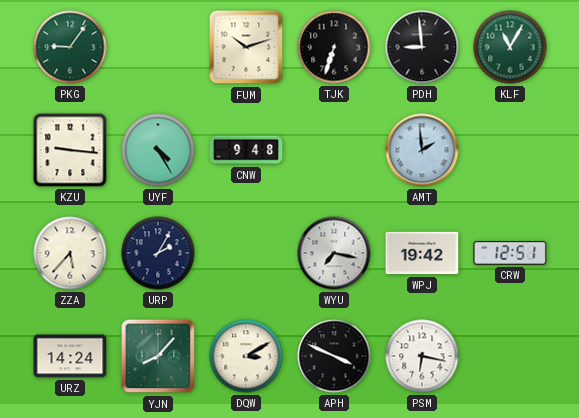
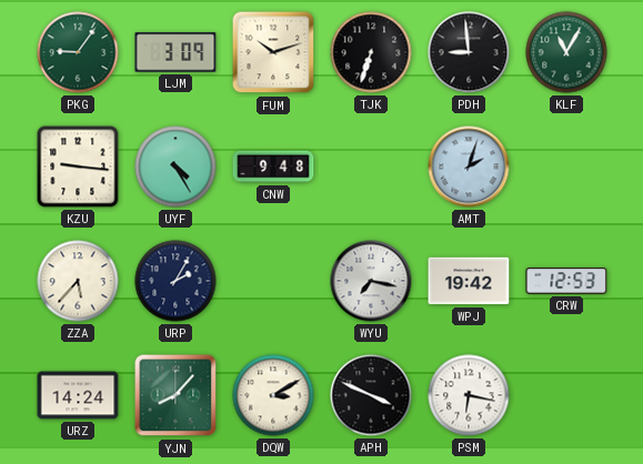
LJM: none -> 3:09
AMT: 1:59 -> 2:03
CRW: 12:51 -> 12:53
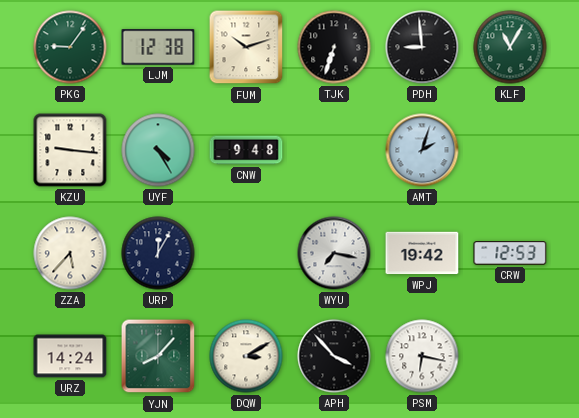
LJM: 3:09 -> 12:38
URP: 2:05 -> 12:05
APH: 3:49 -> 3:53
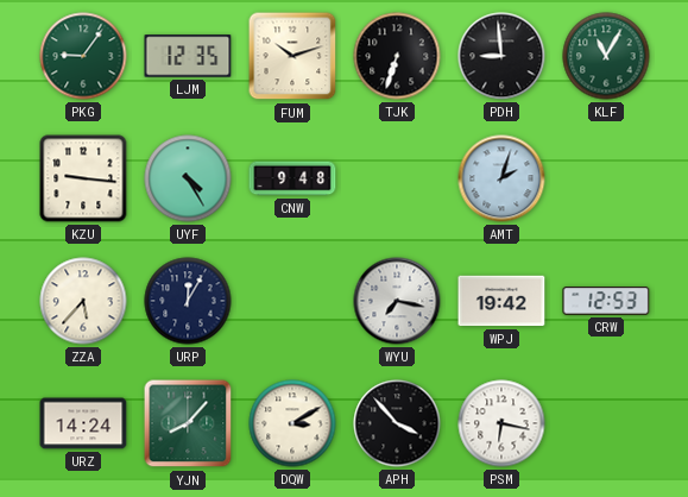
LJM: 12:38 -> 12:35
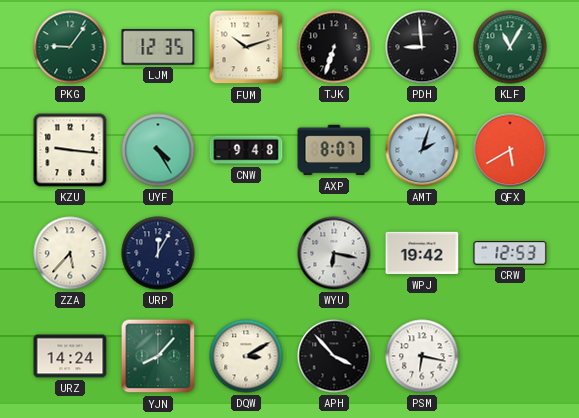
AXP: none -> 8:07
QFX: none -> 5:40
WYU: 7:17 -> 6:17
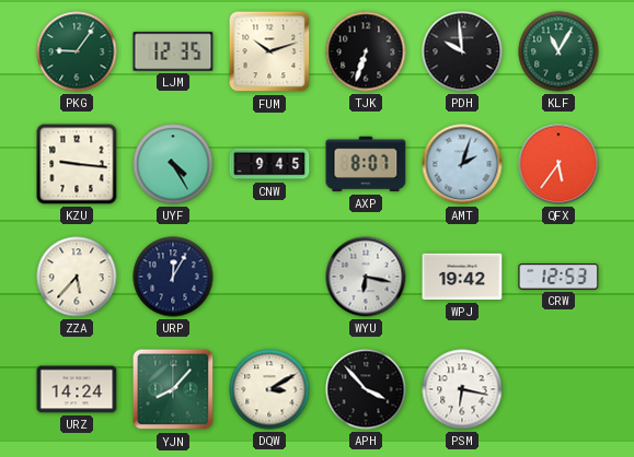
PDH: 8:59 -> 9:59
CNW: 9:48 -> 9:45
QFX: 5:40 -> 5:36
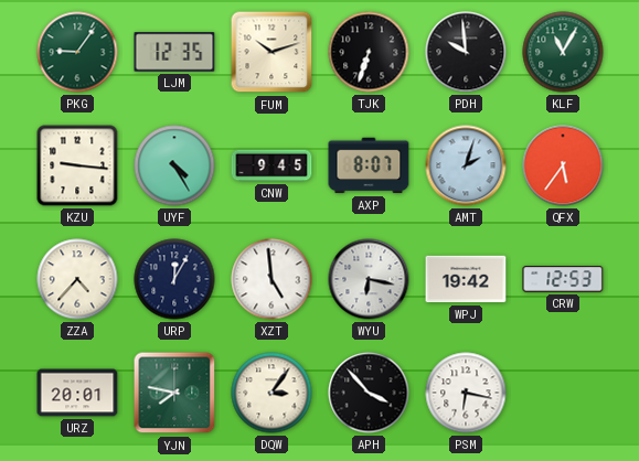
ZZA: 5:37 -> 4:37
XZT: none -> 4:59
URZ: 14:24 -> 20:01
YJN: 8:07 -> 7:47
DQW: 3:10 -> 3:06
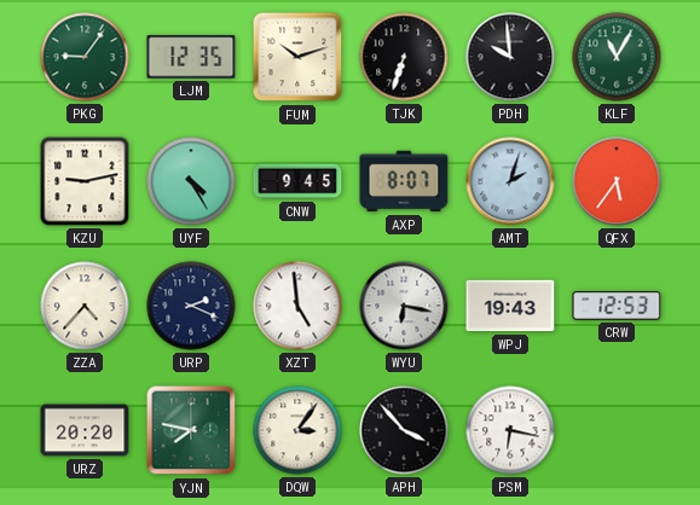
KZU: 9:16 -> 9:13
URP: 12:05 -> 2:19
WPJ: 19:42 -> 19:43
URZ: 20:01 -> 20:20
